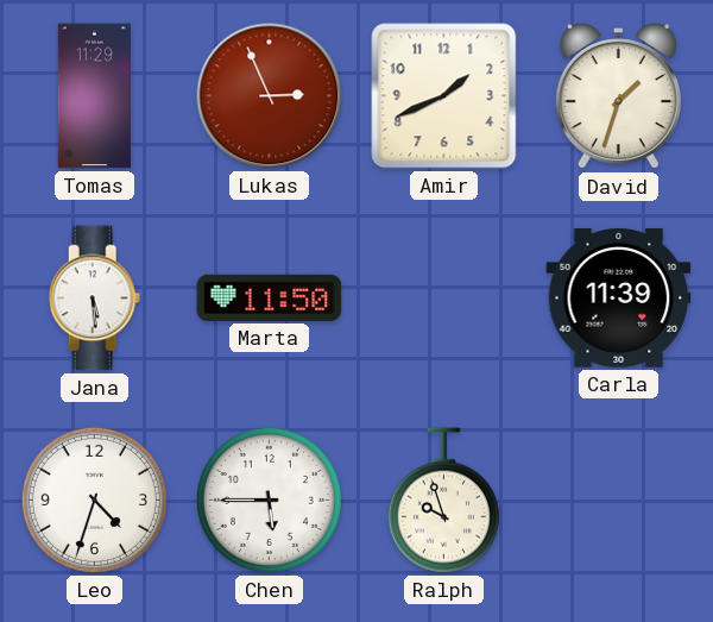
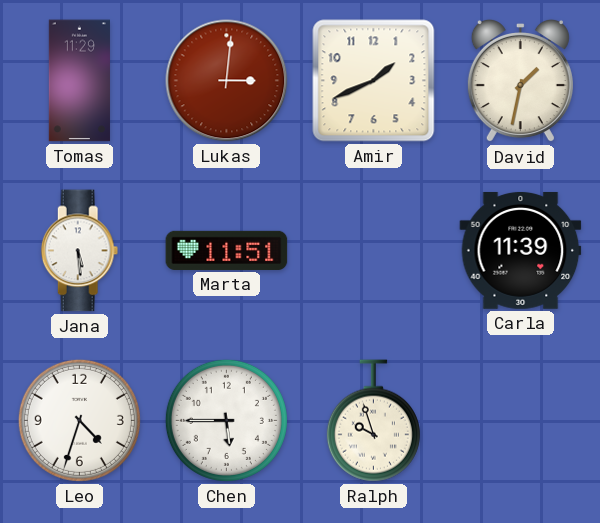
Lukas: 2:56 -> 3:01
David: 1:33 -> 1:32
Marta: 11:50 -> 11:51
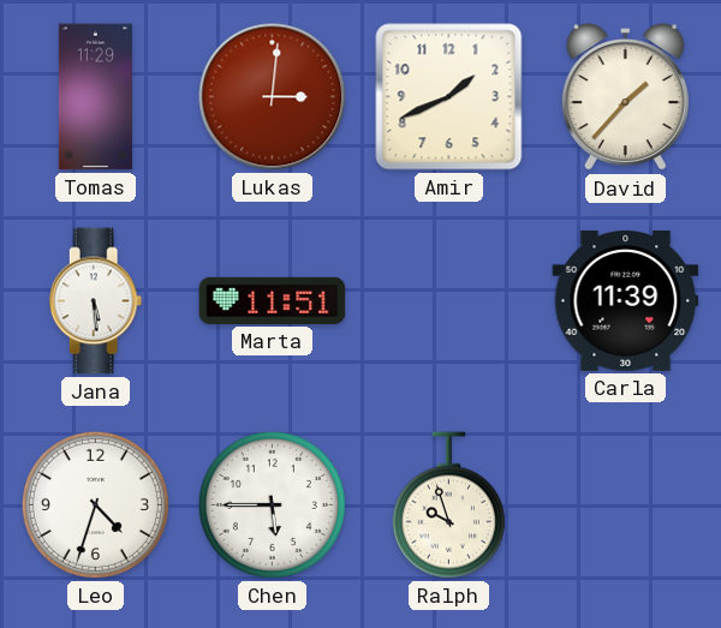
David: 1:32 -> 1:37
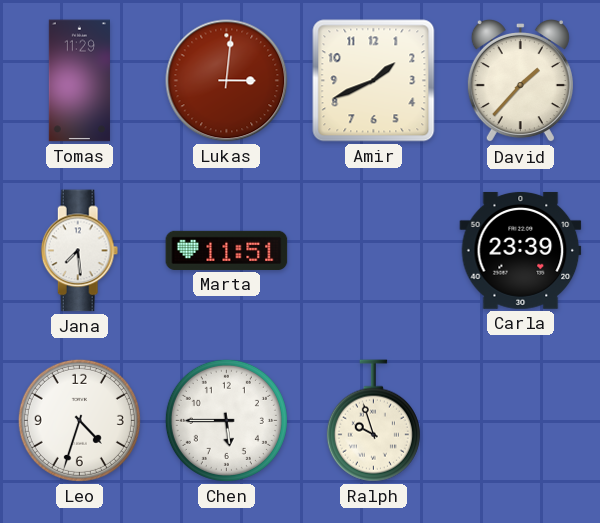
Jana: 5:29 -> 7:29
Carla: 11:39 -> 23:39
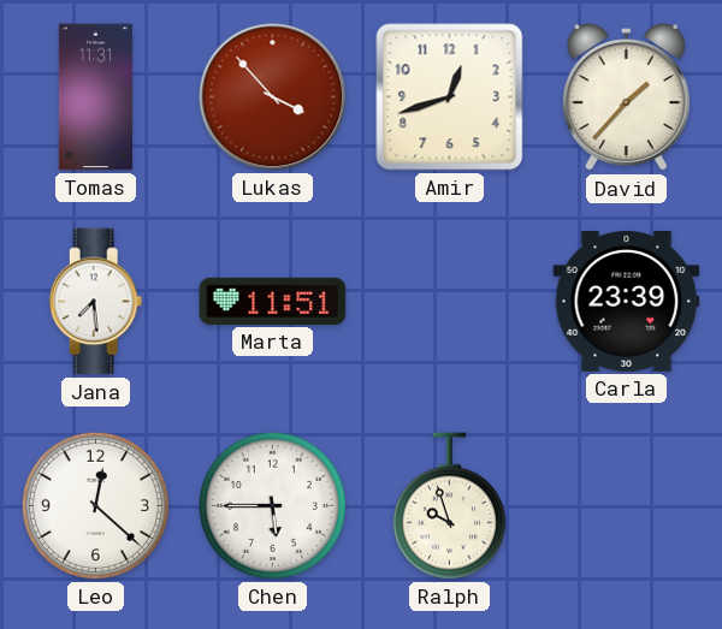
Tomas: 11:29 -> 11:31
Lukas: 3:01 -> 3:53
Amir: 1:41 -> 12:42
Leo: 4:33 -> 12:22
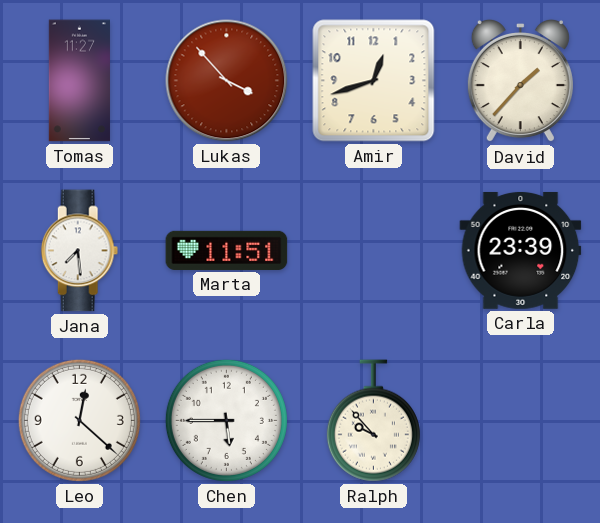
Tomas: 11:31 -> 11:27
Ralph: 9:57 -> 9:53
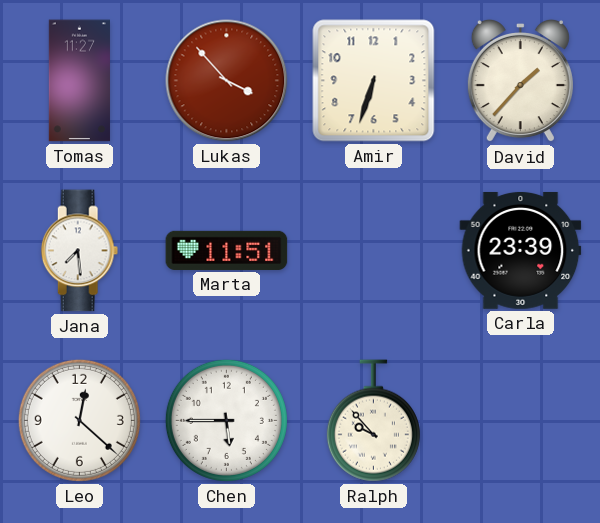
Amir: 12:42 -> 6:33
